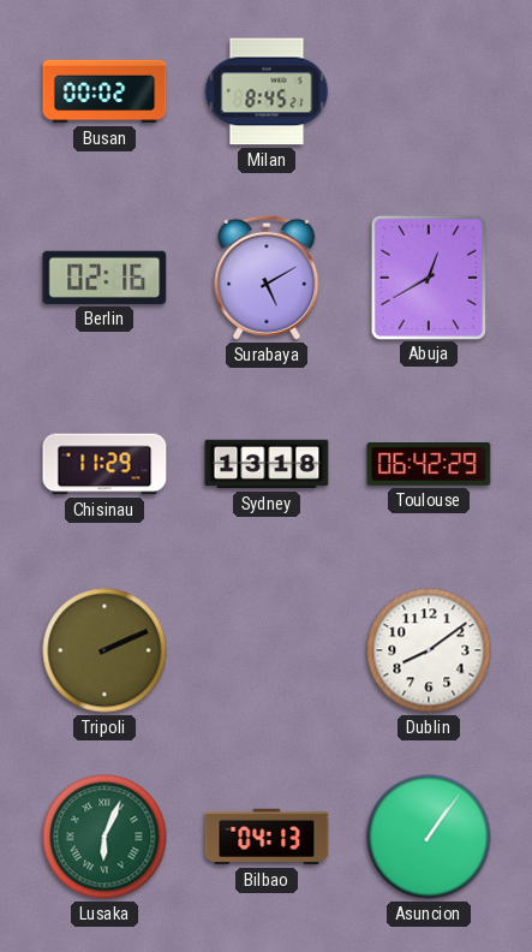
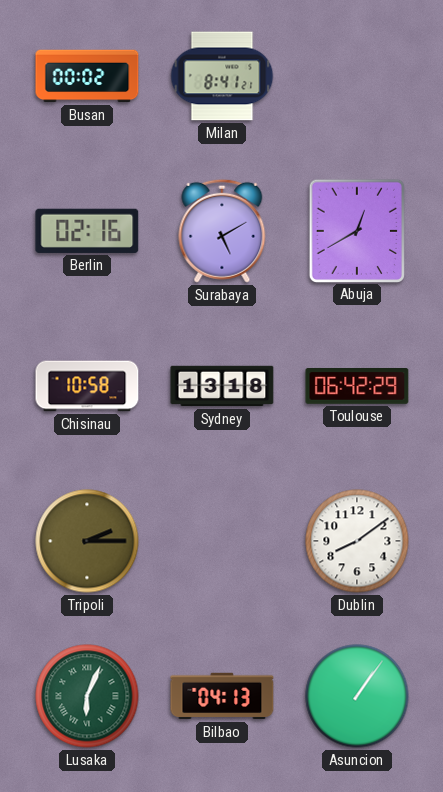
Milan: 8:45 -> 8:41
Chisinau: 11:29 -> 10:58
Tripoli: 2:11 -> 2:15
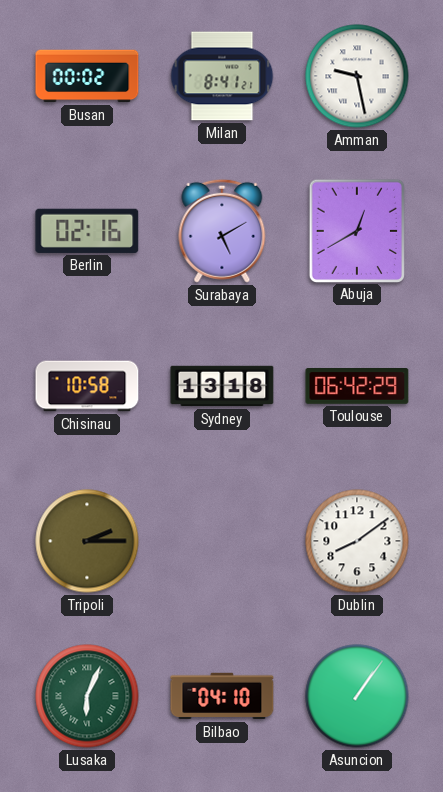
Amman: none -> 9:28
Bilbao: 04:13 -> 04:10
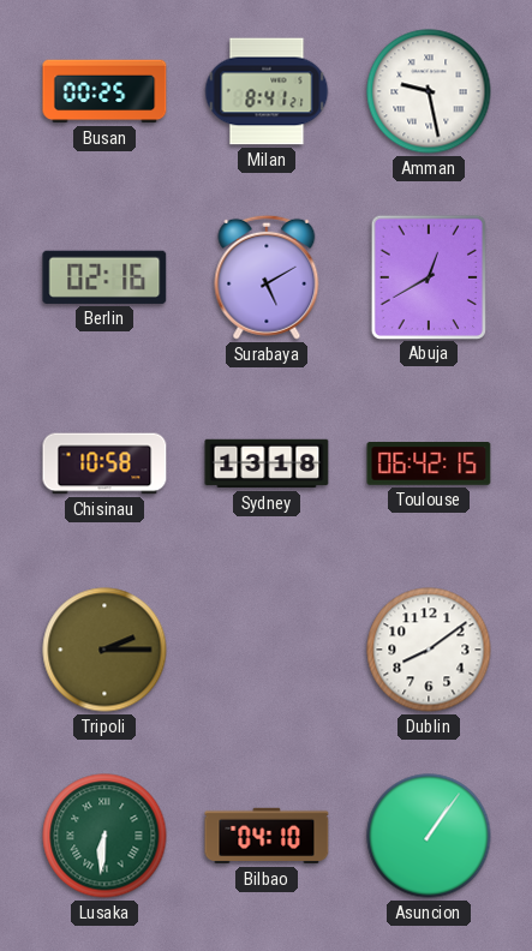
Busan: 00:02 -> 00:25
Toulouse: 06:42:29 -> 06:42:15
Lusaka: 6:04 -> 6:31
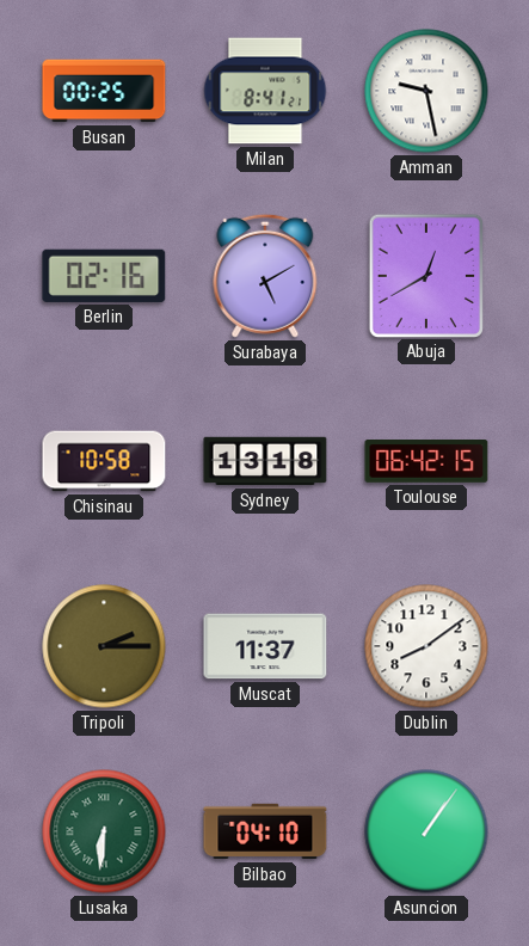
Muscat: none -> 11:37
